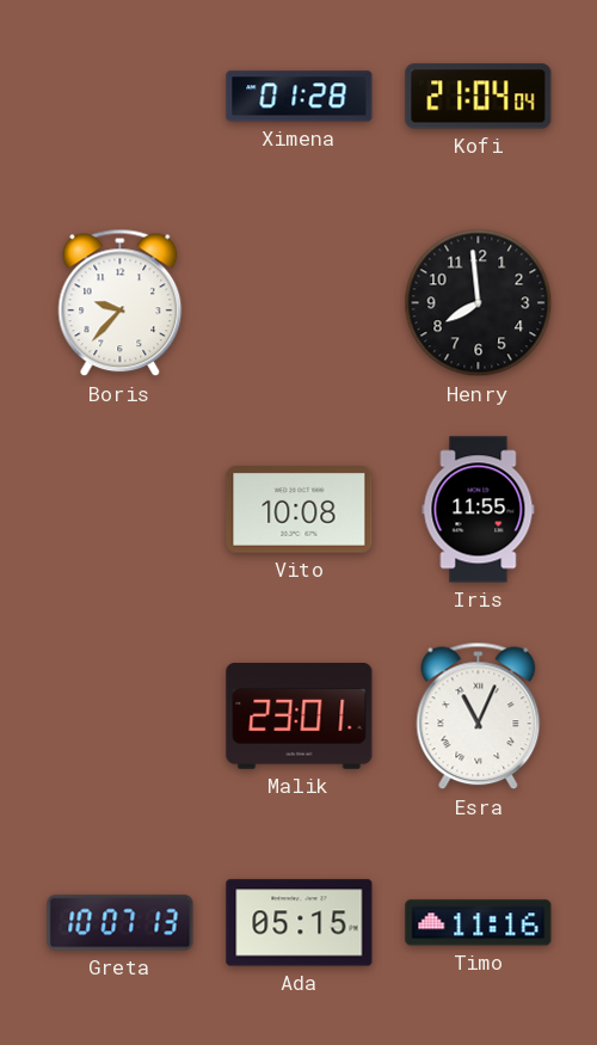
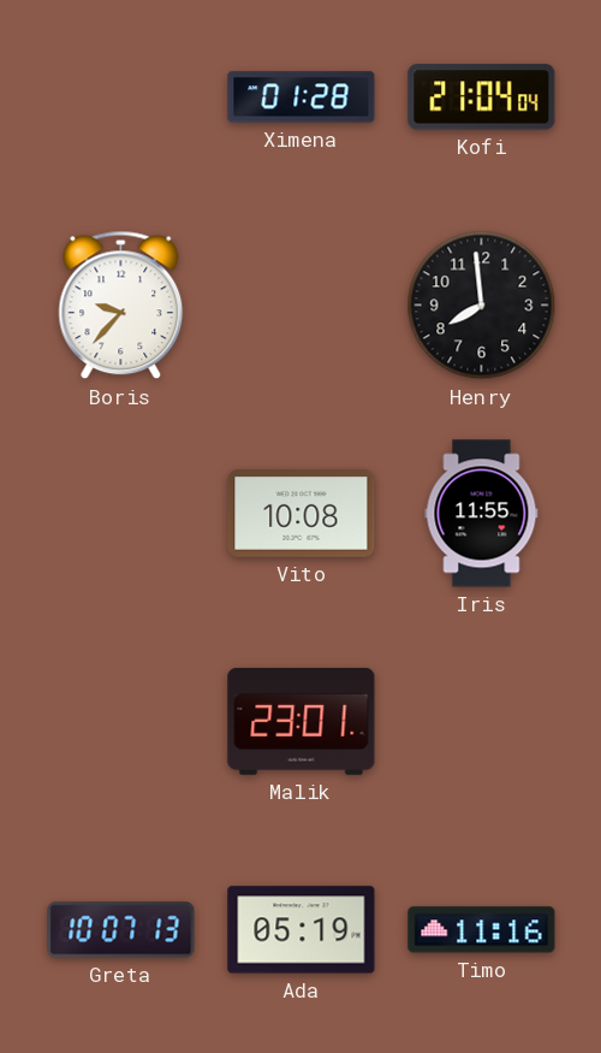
Esra: 11:04 -> none
Ada: 05:15 -> 05:19
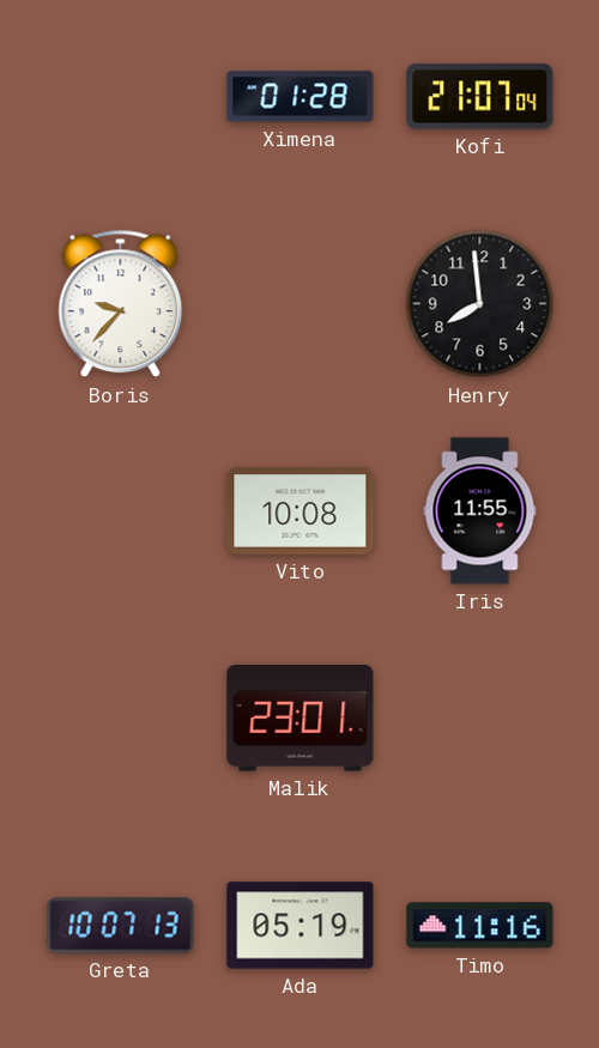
Kofi: 21:04 -> 21:07
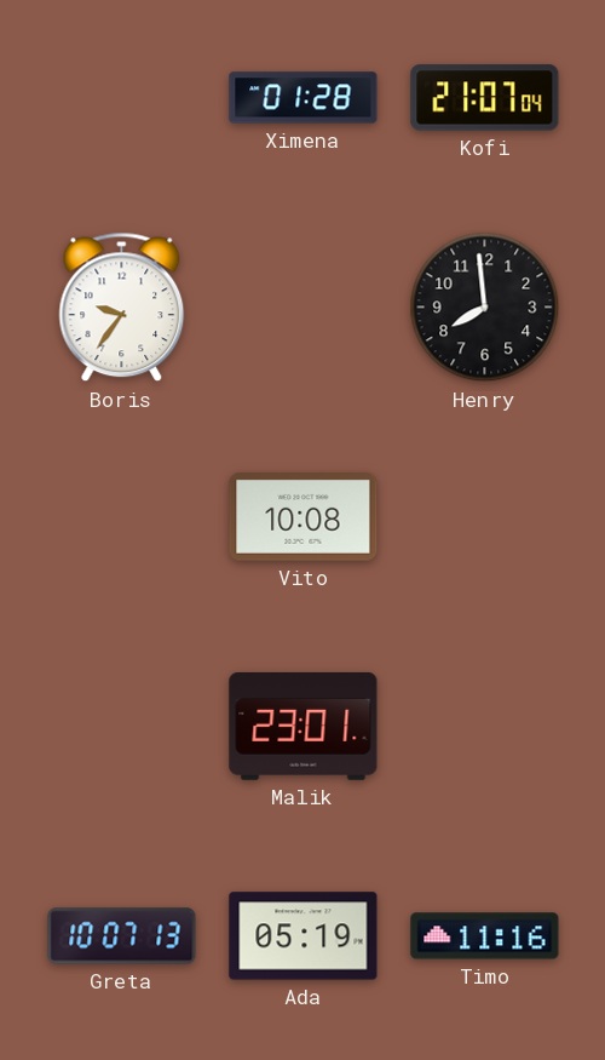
Boris: 9:37 -> 9:36
Iris: 11:55 -> none
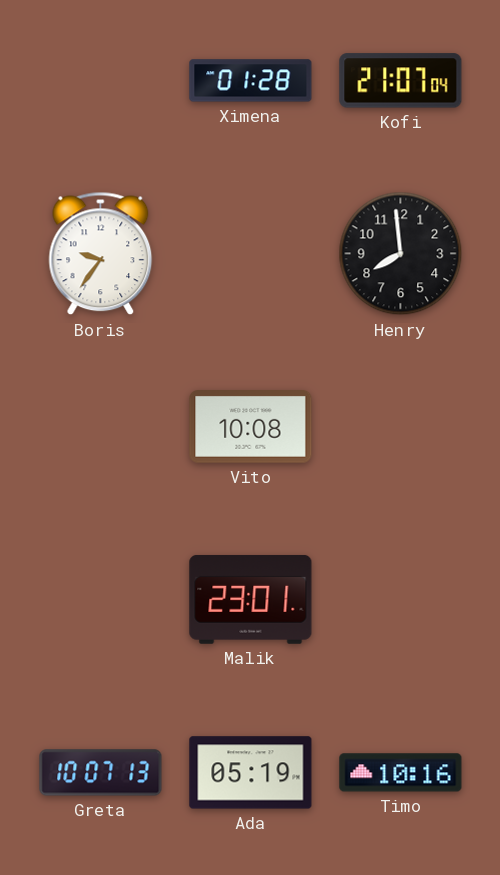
Timo: 11:16 -> 10:16
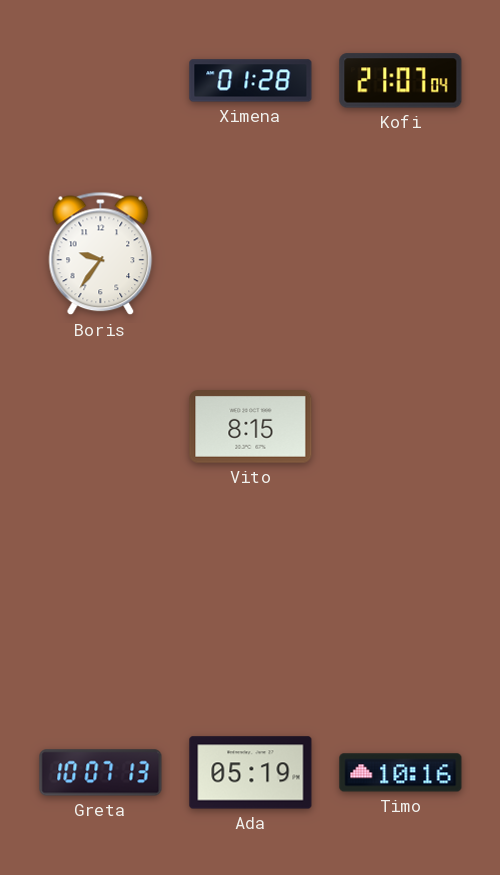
Henry: 7:59 -> none
Vito: 10:08 -> 8:15
Malik: 23:01 -> none
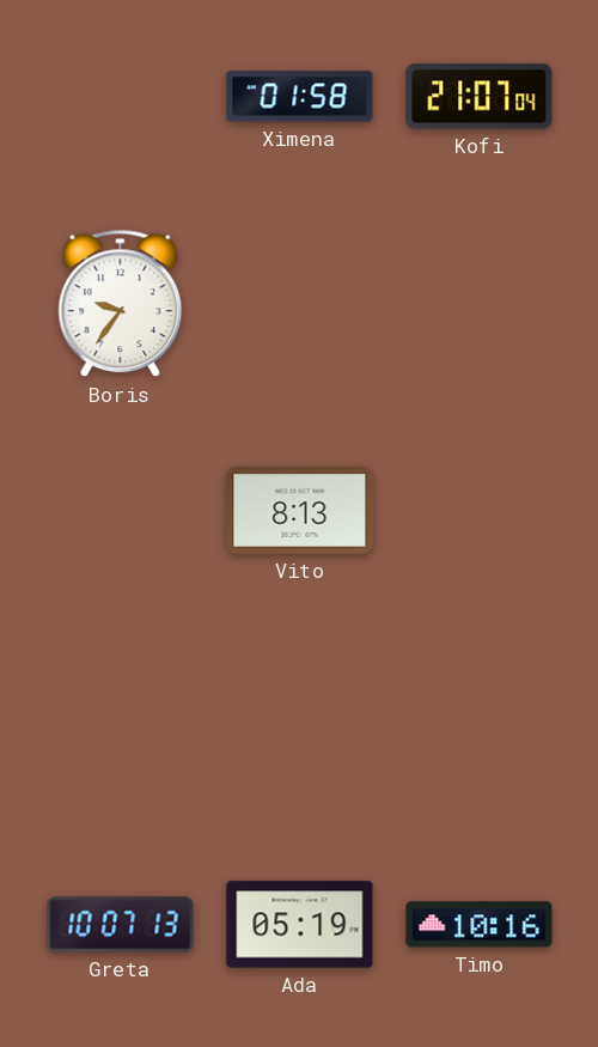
Ximena: 01:28 -> 01:58
Vito: 8:15 -> 8:13
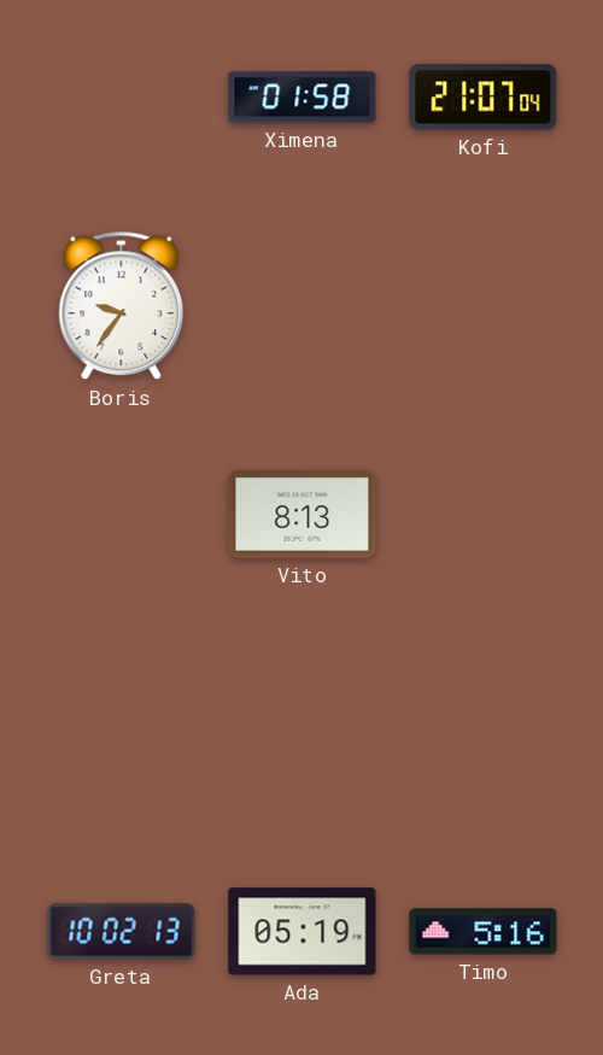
Greta: 10:07 -> 10:02
Timo: 10:16 -> 5:16
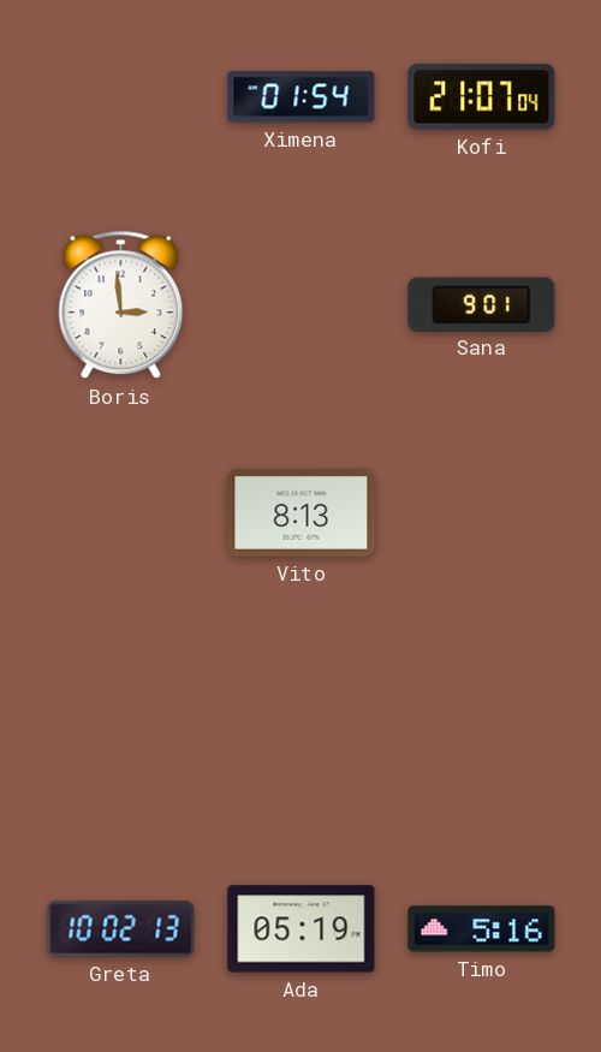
Ximena: 01:58 -> 01:54
Boris: 9:36 -> 2:59
Sana: none -> 9:01
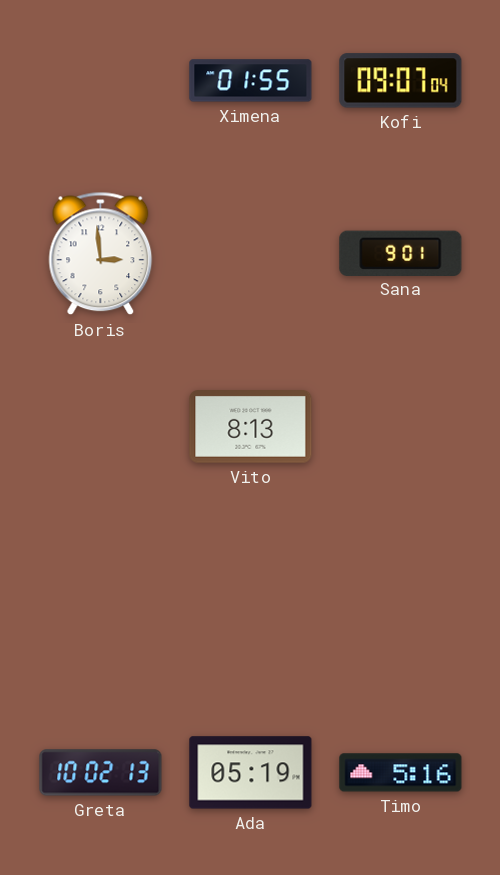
Ximena: 01:54 -> 01:55
Kofi: 21:07 -> 09:07
